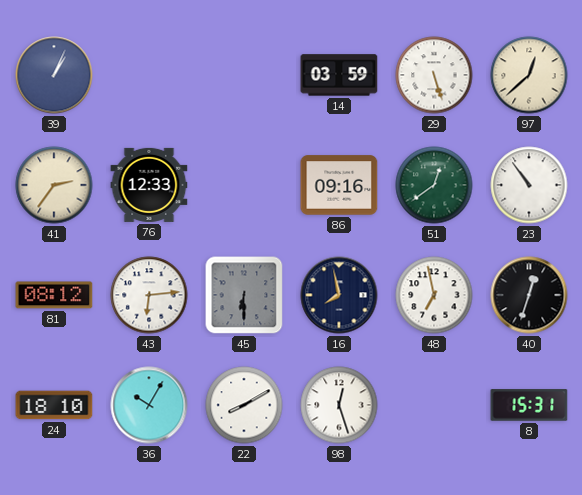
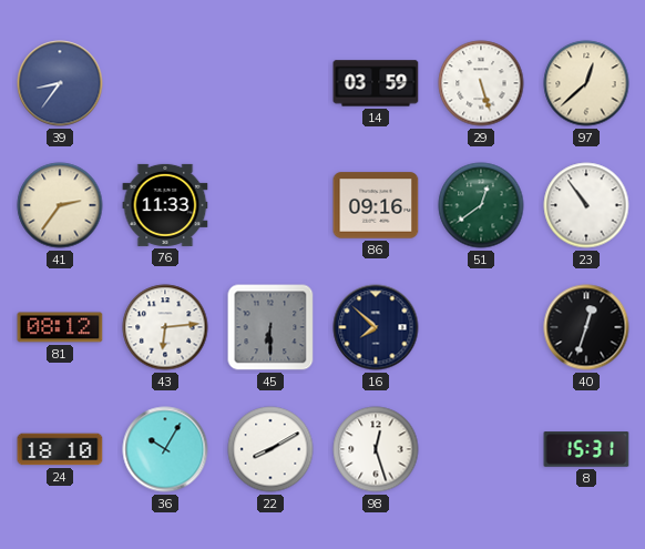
39: 1:04 -> 8:36
76: 12:33 -> 11:33
16: 7:58 -> 7:52
48: 6:58 -> none
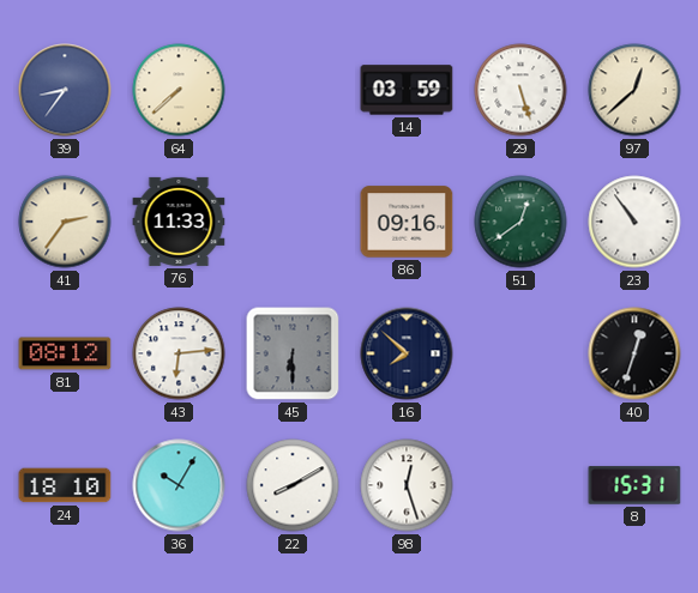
64: none -> 7:38
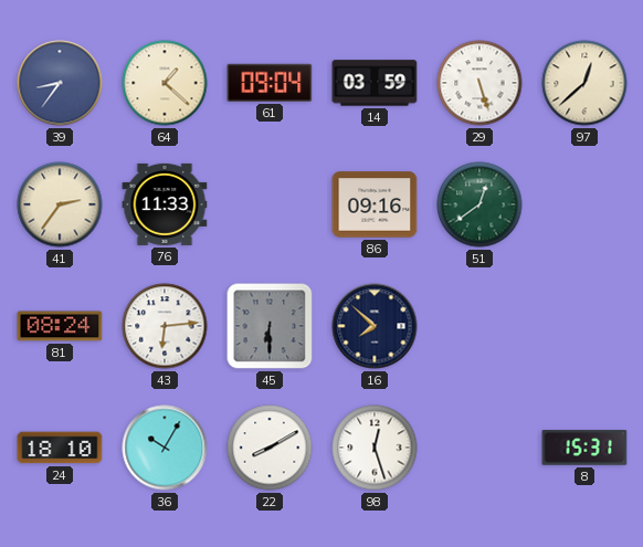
64: 7:38 -> 1:22
61: none -> 09:04
23: 10:54 -> none
81: 08:12 -> 08:24
40: 12:33 -> none
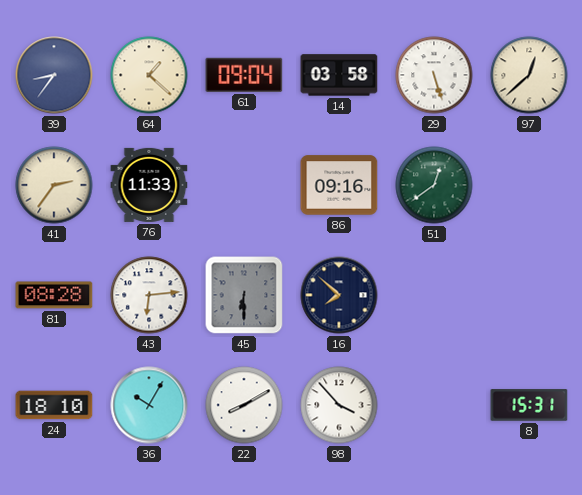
14: 03:59 -> 03:58
81: 08:24 -> 08:28
98: 12:27 -> 3:53
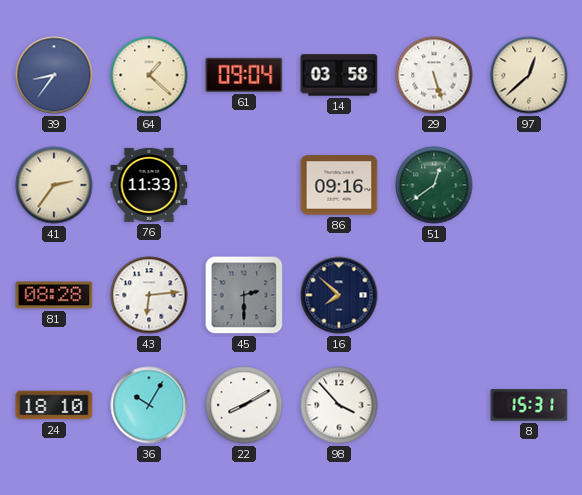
45: 6:30 -> 2:30
